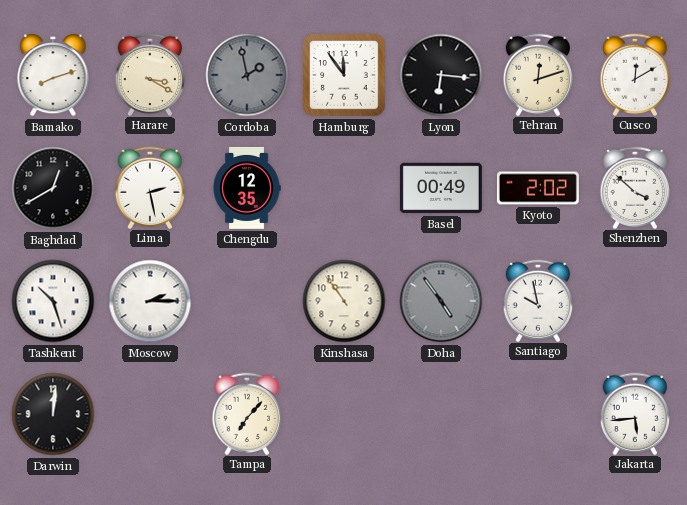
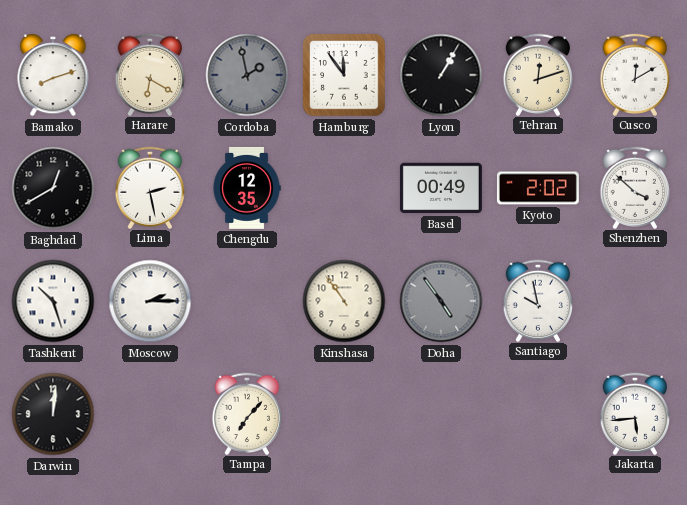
Harare: 3:20 -> 6:20
Lyon: 6:16 -> 1:05
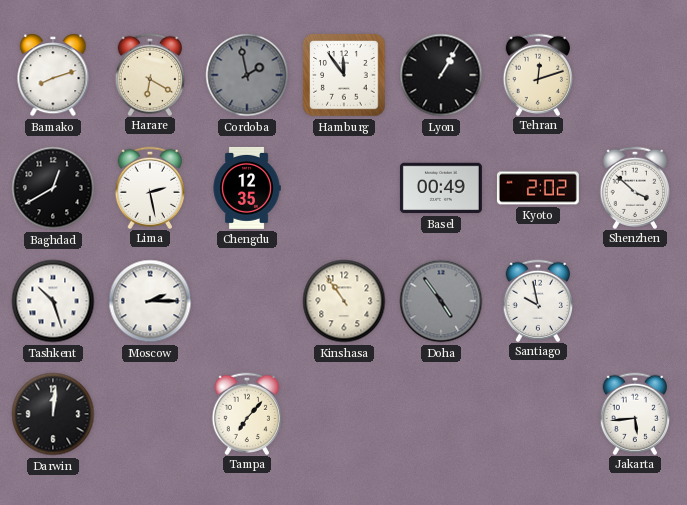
Cusco: 12:10 -> none
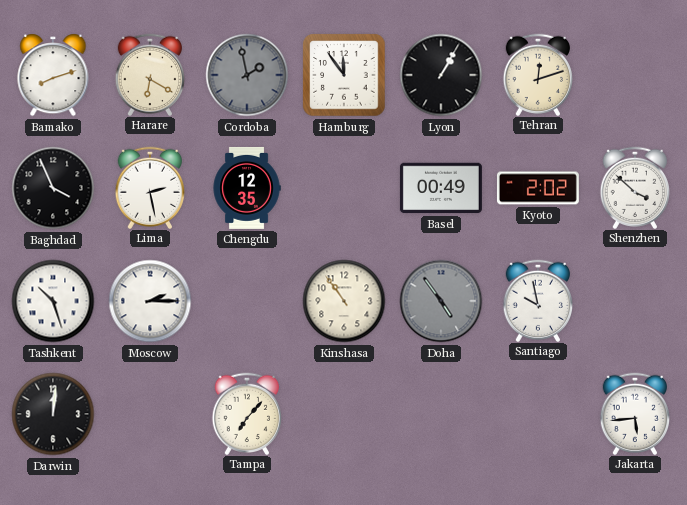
Baghdad: 12:40 -> 3:56
